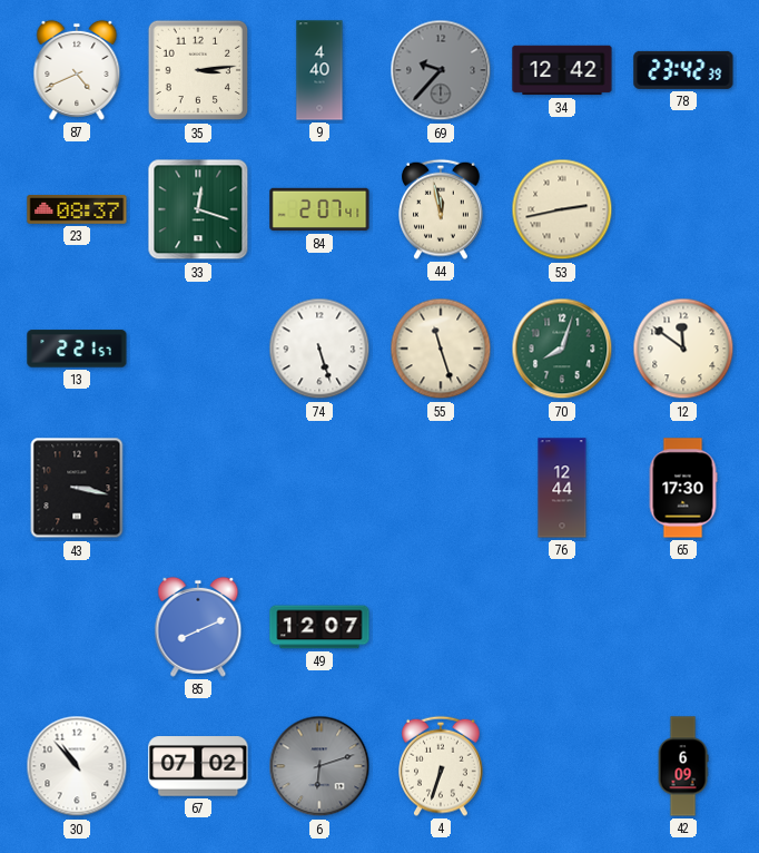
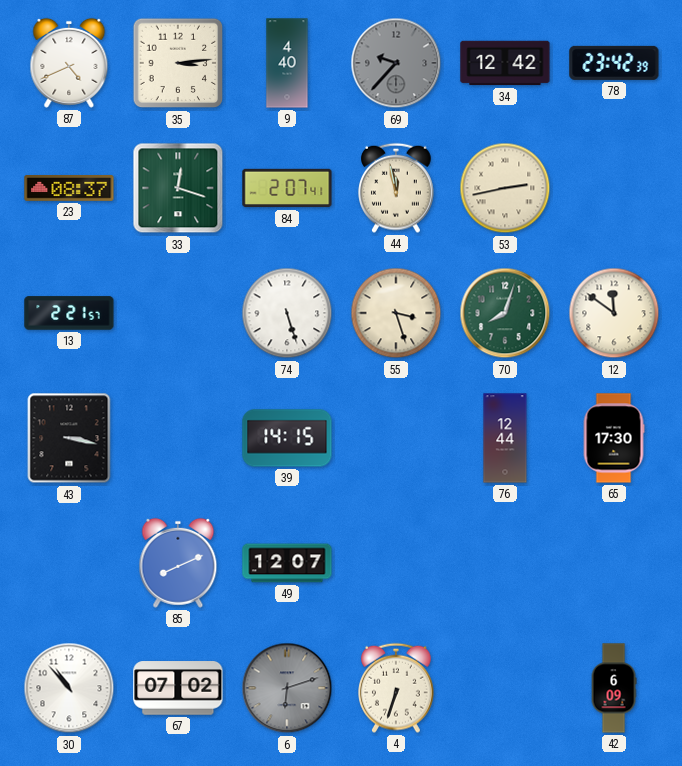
55: 11:27 -> 3:27
39: none -> 14:15
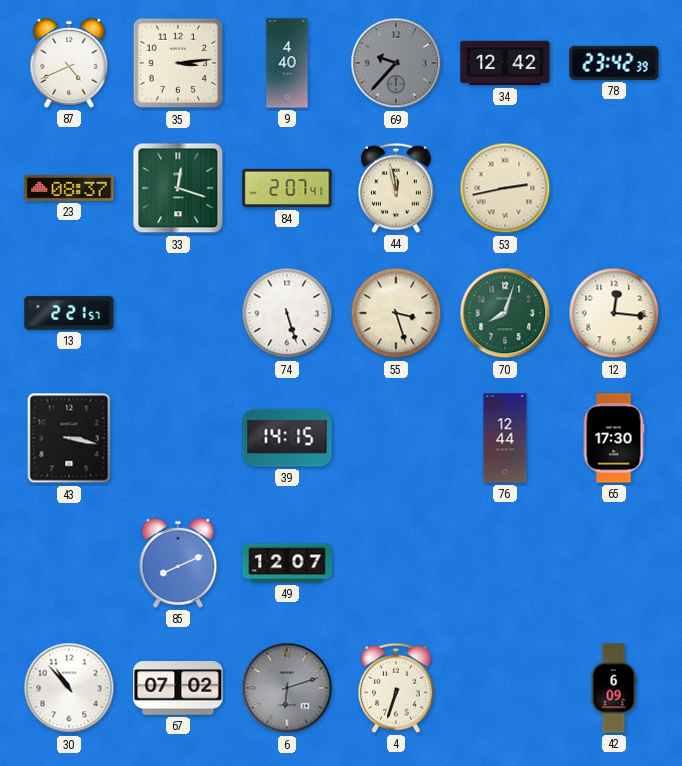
12: 11:51 -> 12:16
